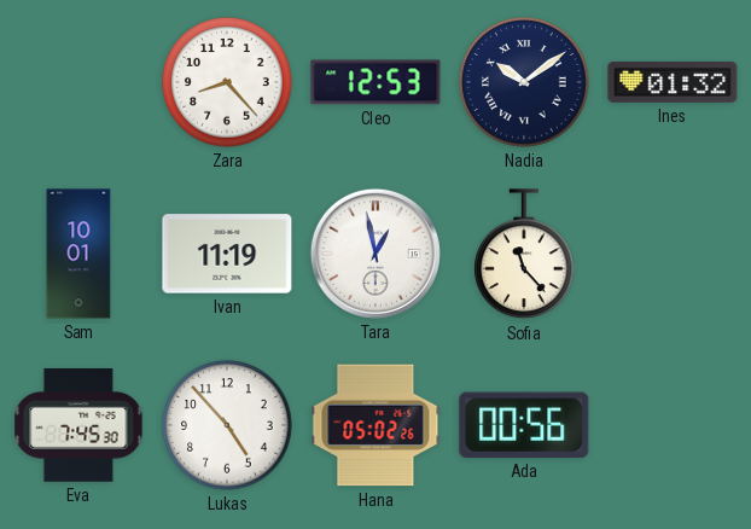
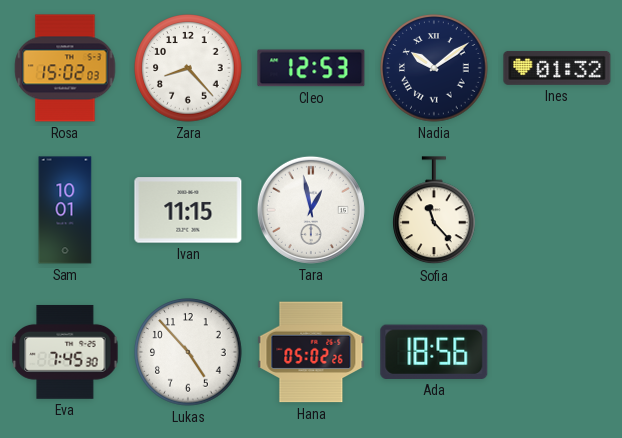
Rosa: none -> 15:02
Ivan: 11:19 -> 11:15
Ada: 00:56 -> 18:56
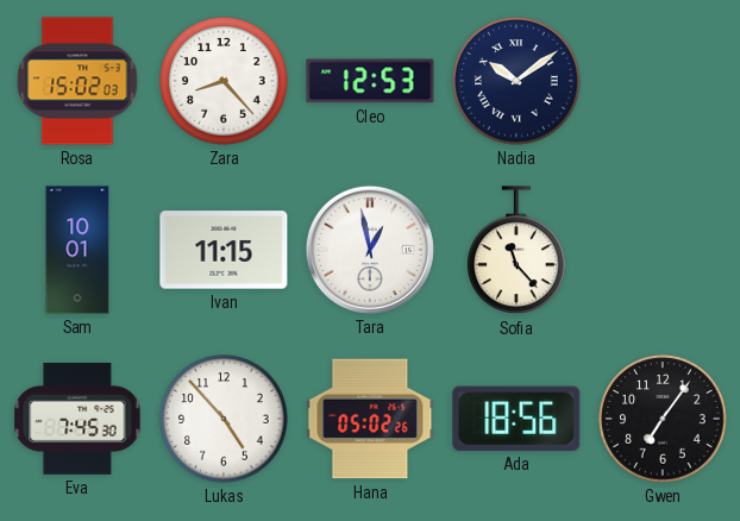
Ines: 01:32 -> none
Gwen: none -> 7:06
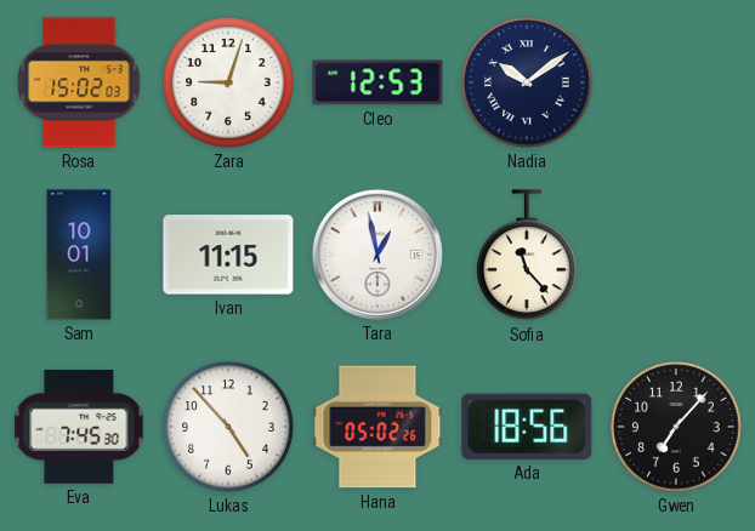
Zara: 8:23 -> 9:03
Gwen: 7:06 -> 7:07
